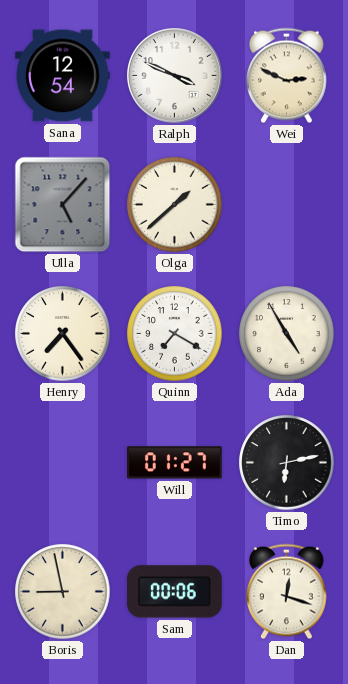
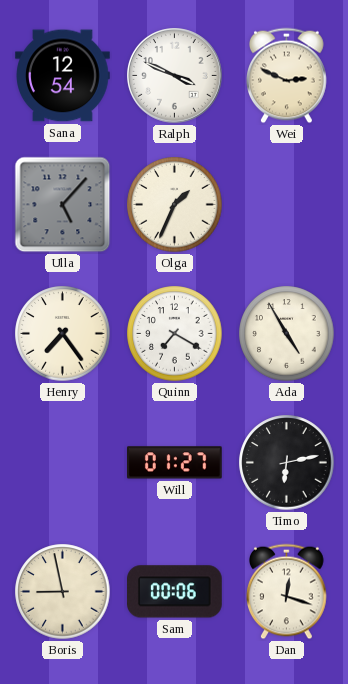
Olga: 1:38 -> 1:34
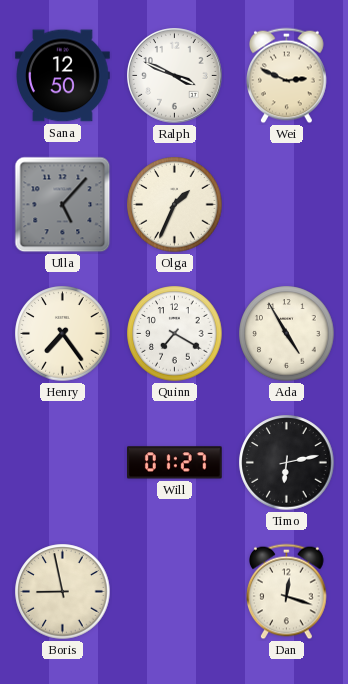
Sana: 12:54 -> 12:50
Sam: 00:06 -> none
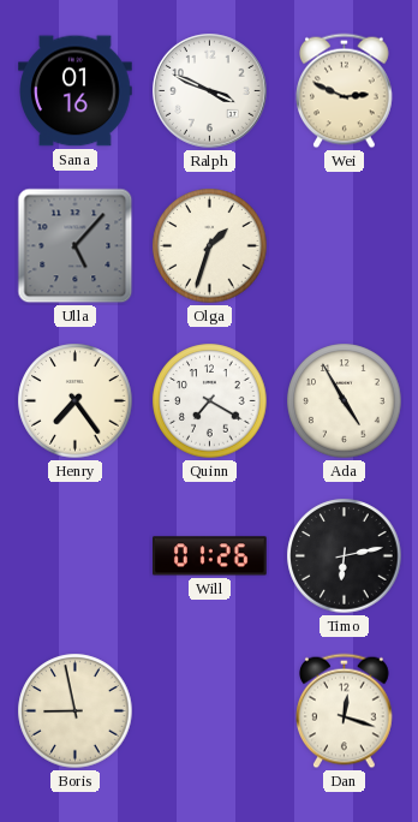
Sana: 12:50 -> 01:16
Olga: 1:34 -> 1:33
Will: 01:27 -> 01:26
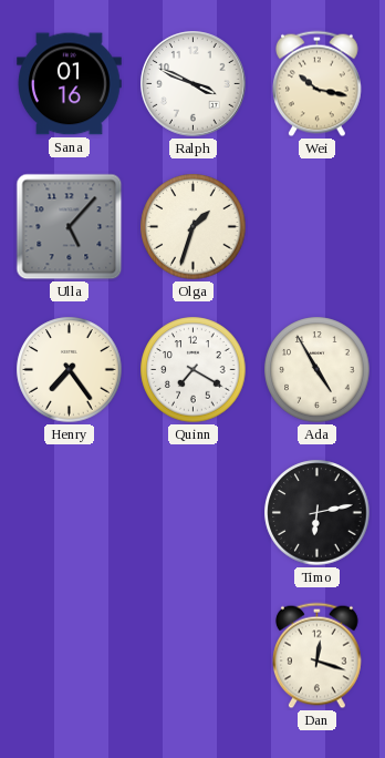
Wei: 2:49 -> 10:17
Will: 01:26 -> none
Boris: 8:58 -> none
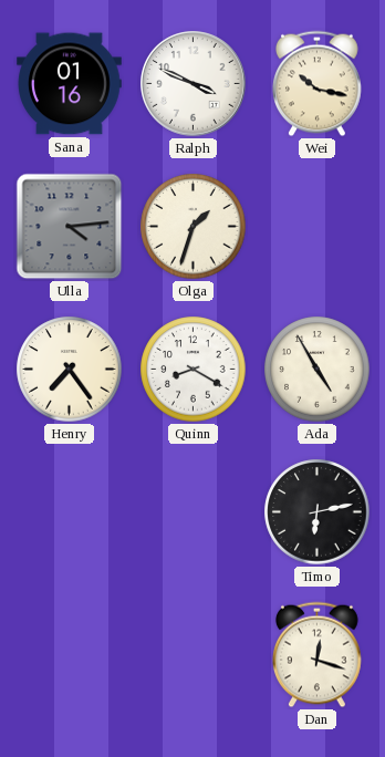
Ulla: 5:07 -> 4:14
Quinn: 7:20 -> 8:20
